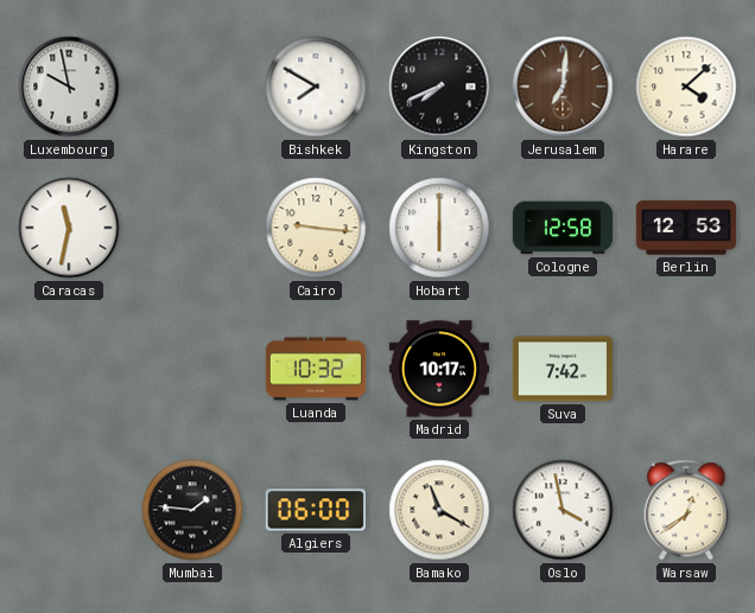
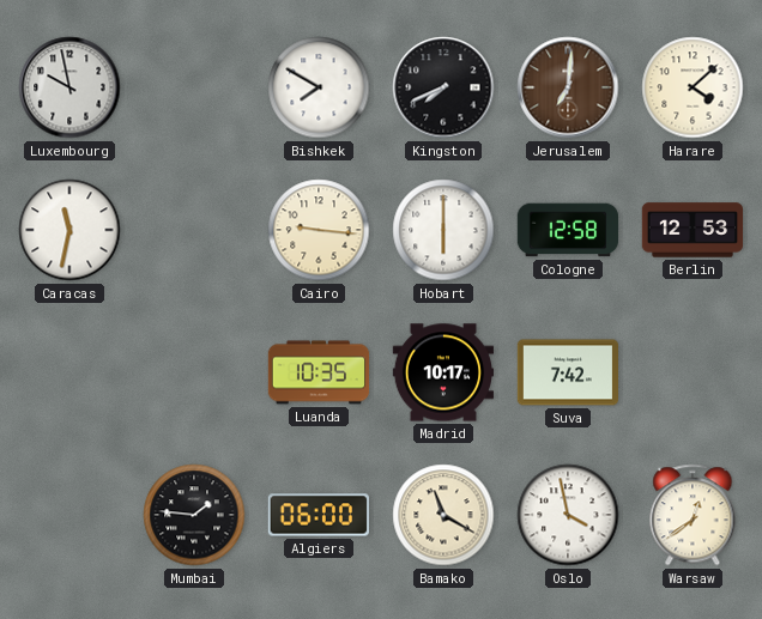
Luanda: 10:32 -> 10:35
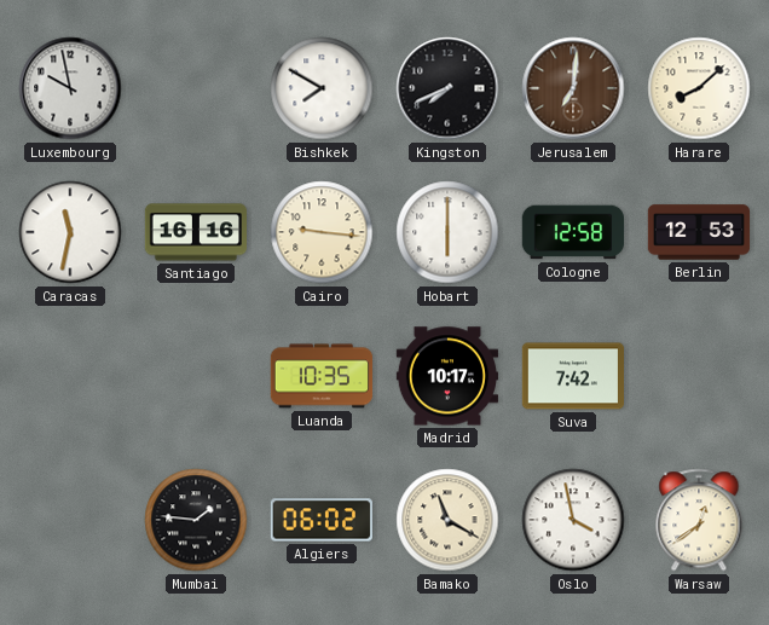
Harare: 4:08 -> 8:08
Santiago: none -> 16:16
Algiers: 06:00 -> 06:02
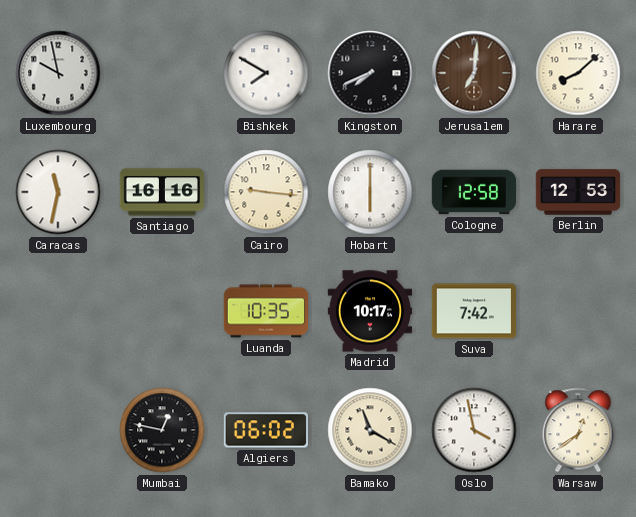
Mumbai: 1:46 -> 12:47
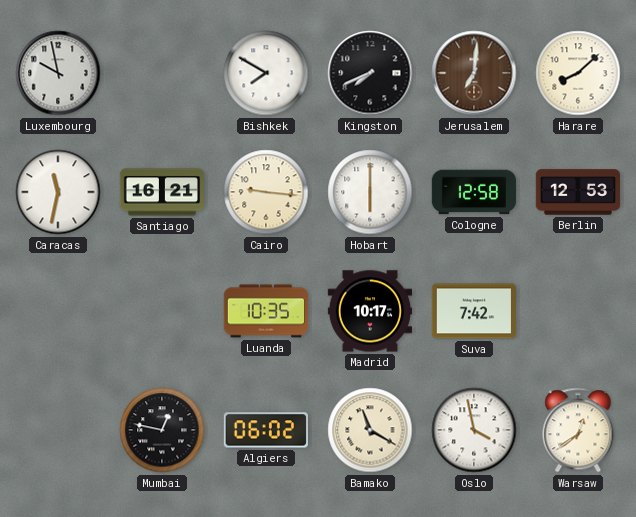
Santiago: 16:16 -> 16:21
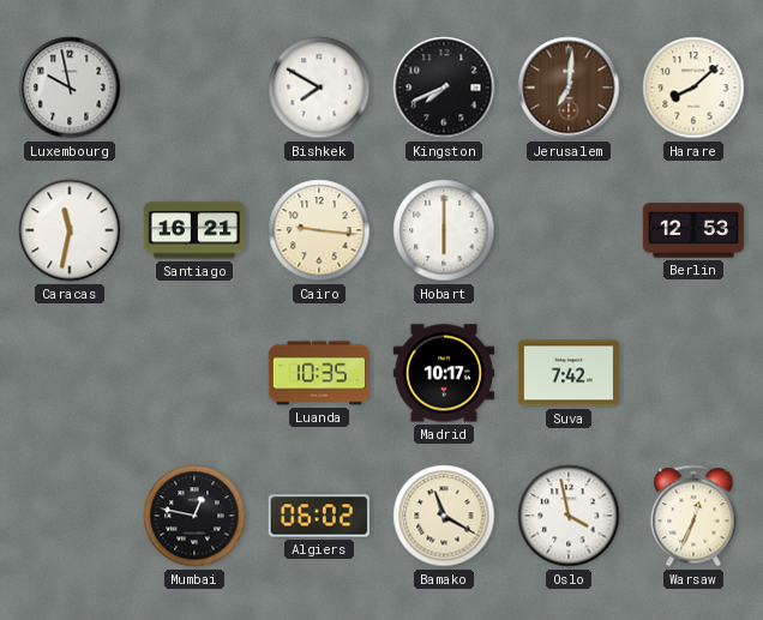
Cologne: 12:58 -> none
Warsaw: 12:39 -> 12:34
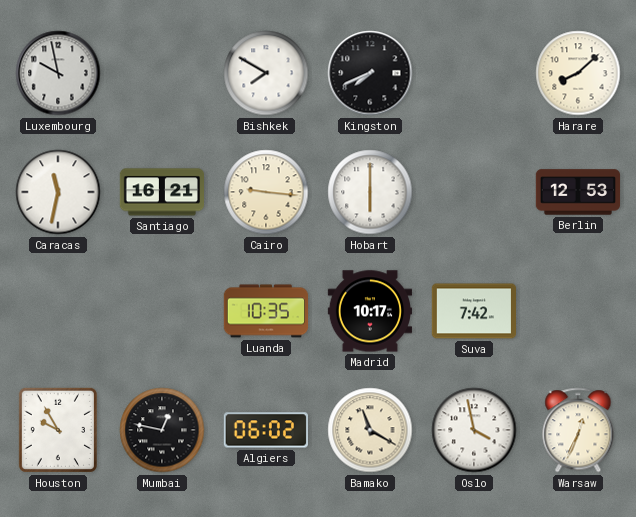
Jerusalem: 7:01 -> none
Houston: none -> 9:55
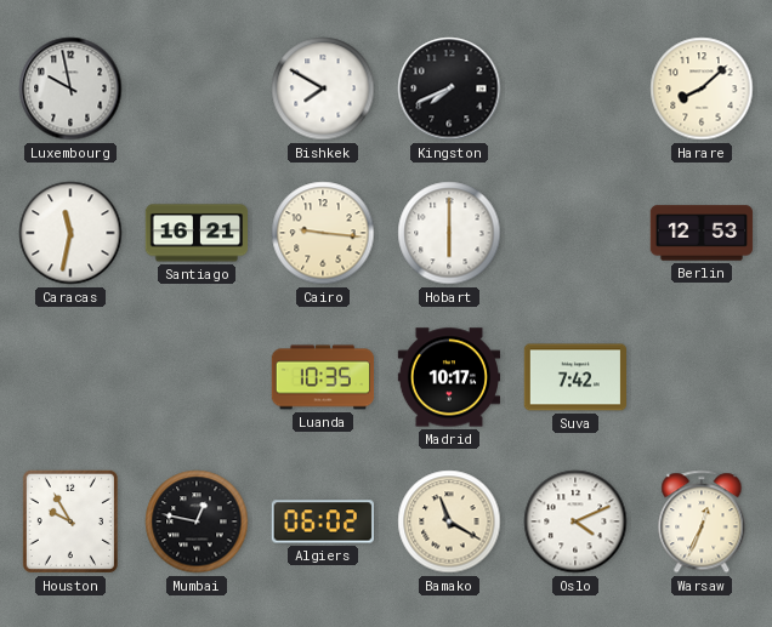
Oslo: 3:58 -> 4:11
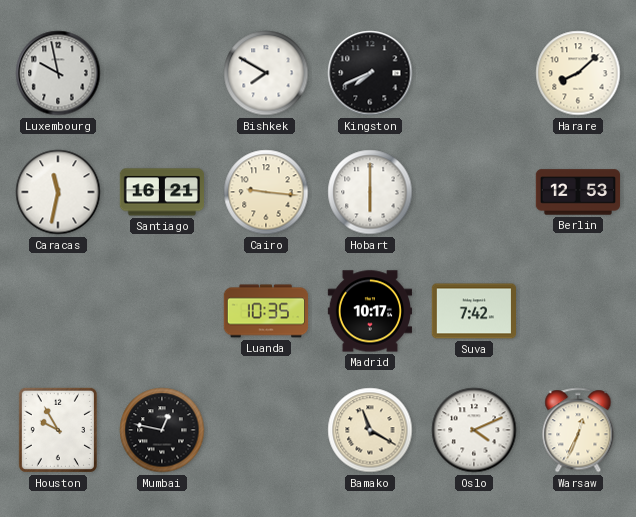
Algiers: 06:02 -> none
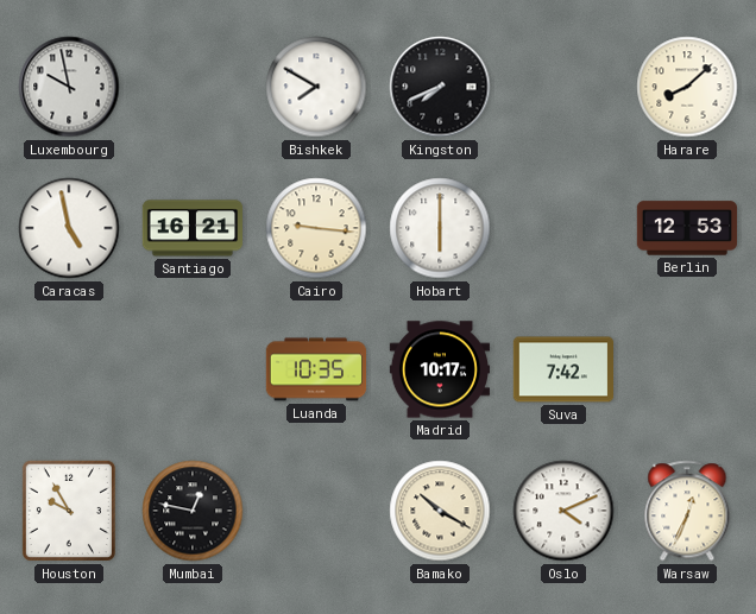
Caracas: 11:32 -> 4:58
Bamako: 11:20 -> 10:20
